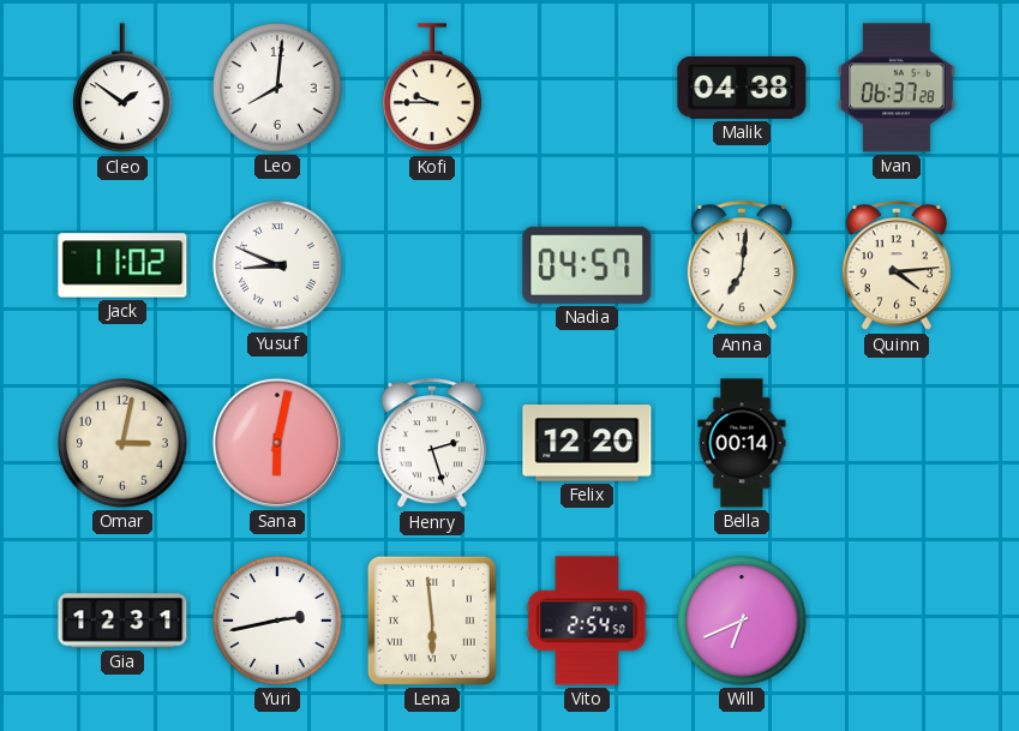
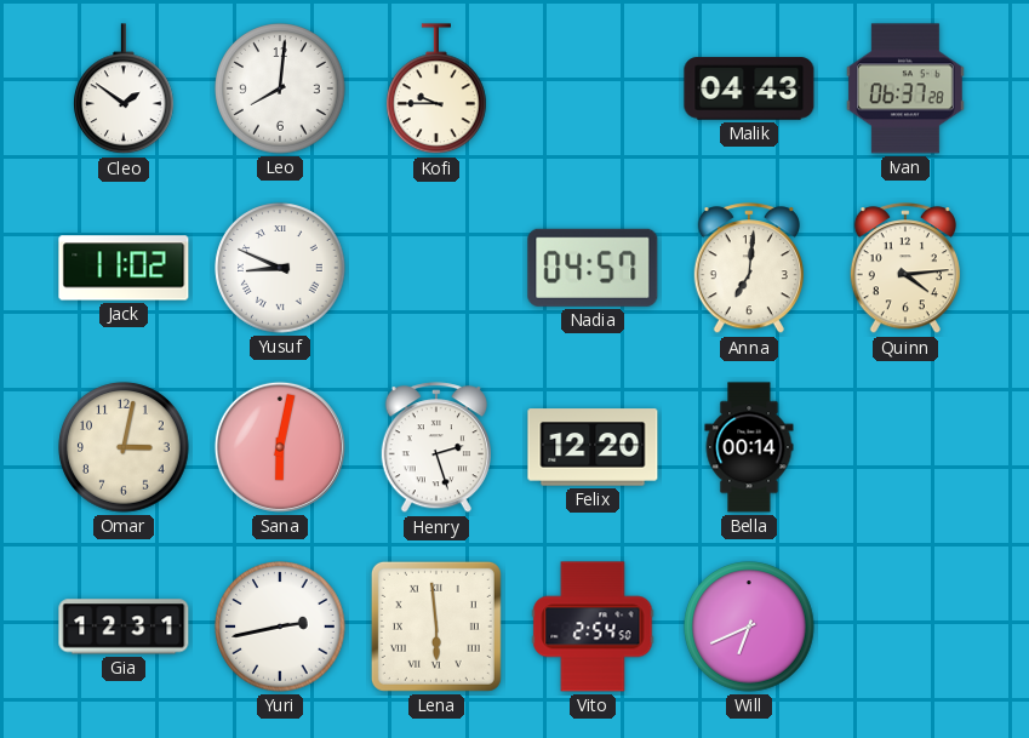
Malik: 04:38 -> 04:43
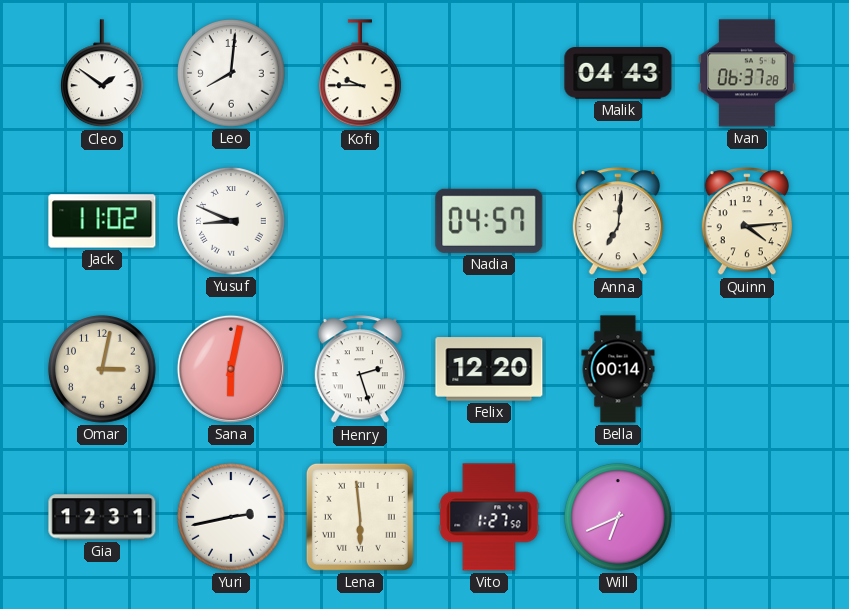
Vito: 2:54 -> 1:27
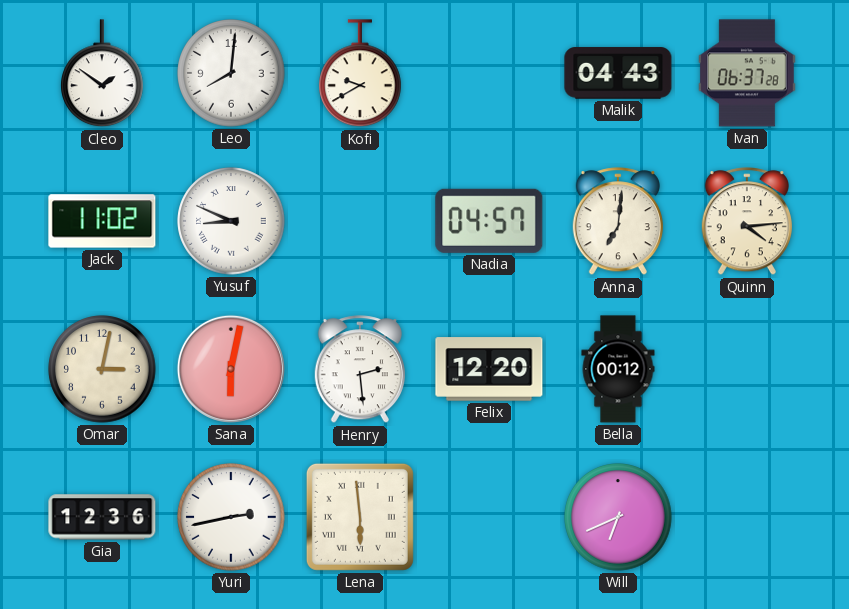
Kofi: 9:45 -> 9:40
Henry: 2:27 -> 2:29
Bella: 00:14 -> 00:12
Gia: 12:31 -> 12:36
Vito: 1:27 -> none
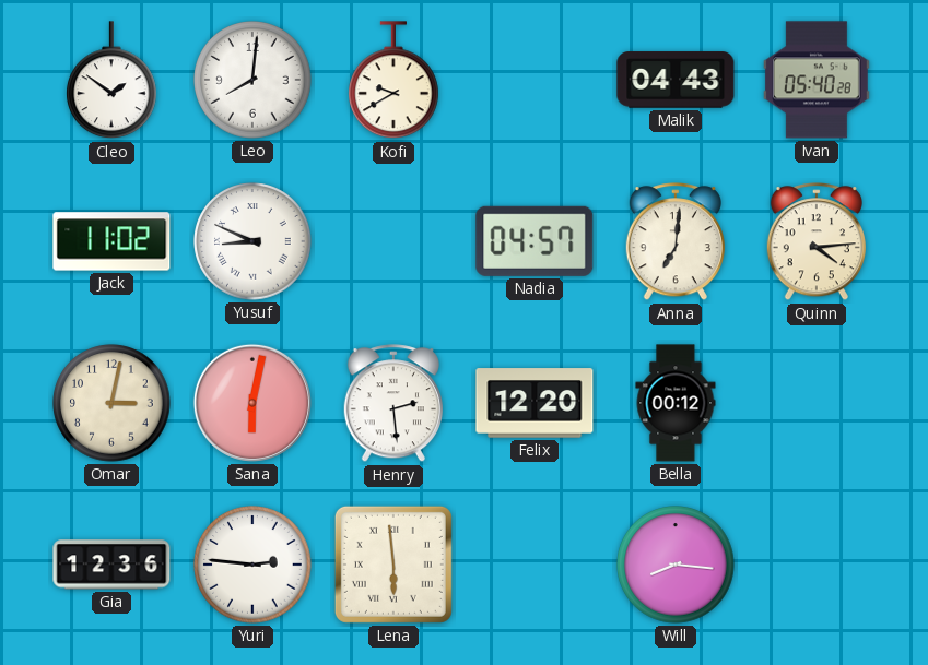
Ivan: 06:37 -> 05:40
Yuri: 2:43 -> 2:46
Will: 6:41 -> 8:16
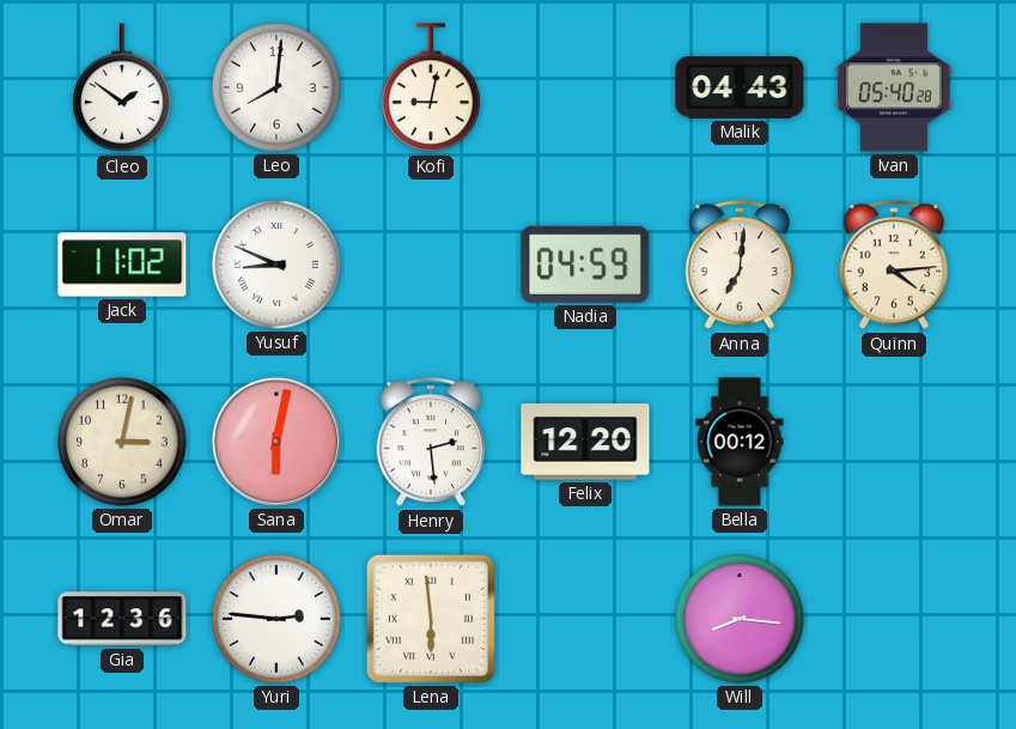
Kofi: 9:40 -> 9:02
Nadia: 04:57 -> 04:59
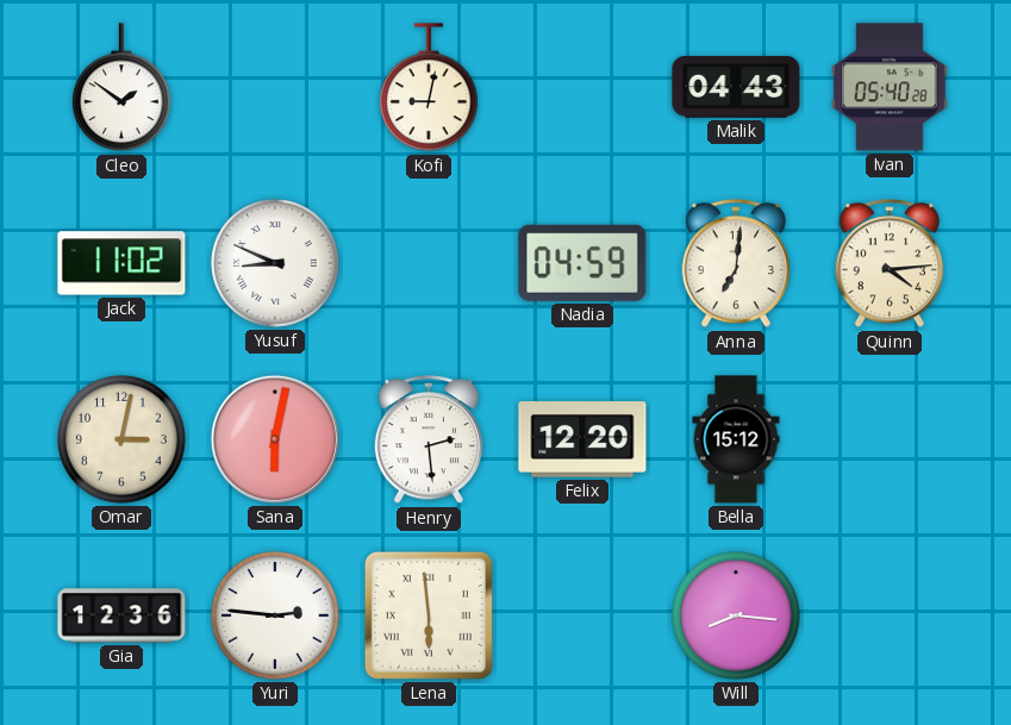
Leo: 8:01 -> none
Bella: 00:12 -> 15:12
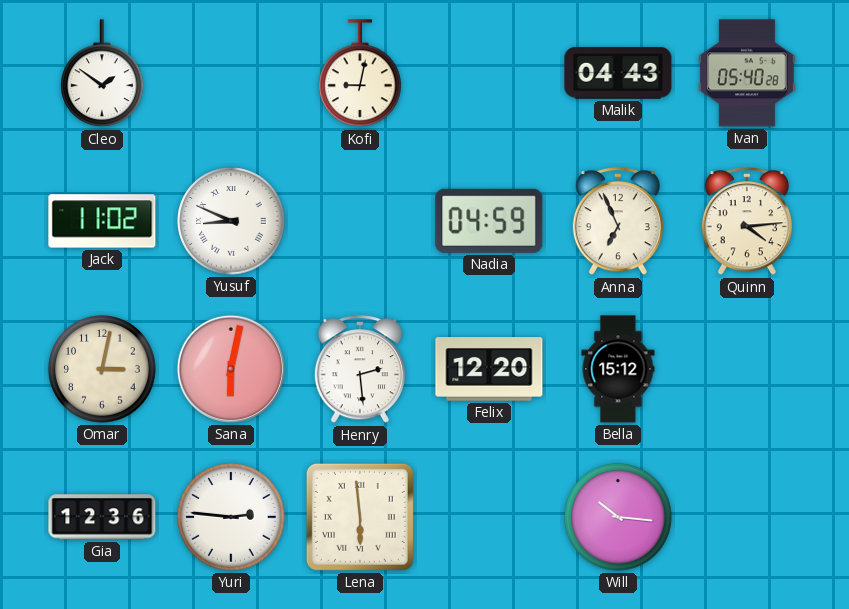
Anna: 7:01 -> 6:56
Will: 8:16 -> 10:16
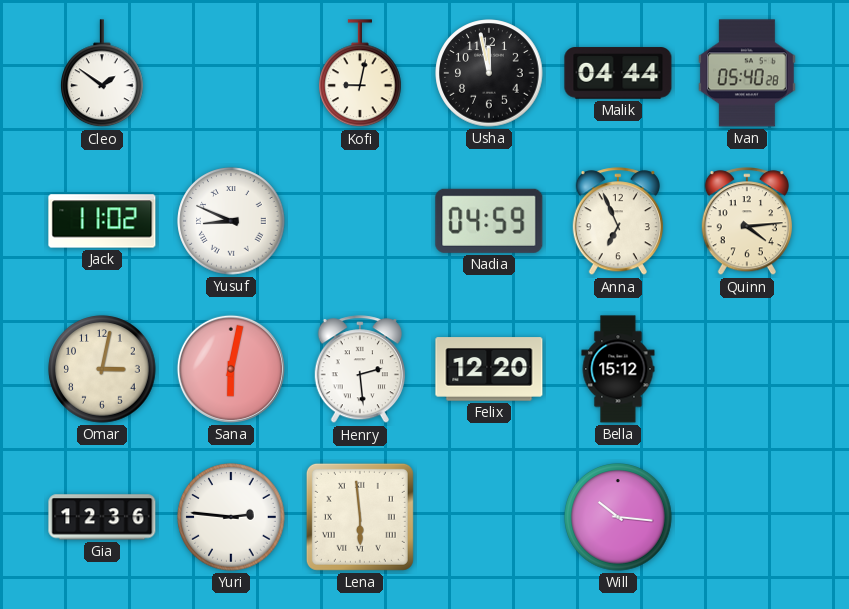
Usha: none -> 11:58
Malik: 04:43 -> 04:44
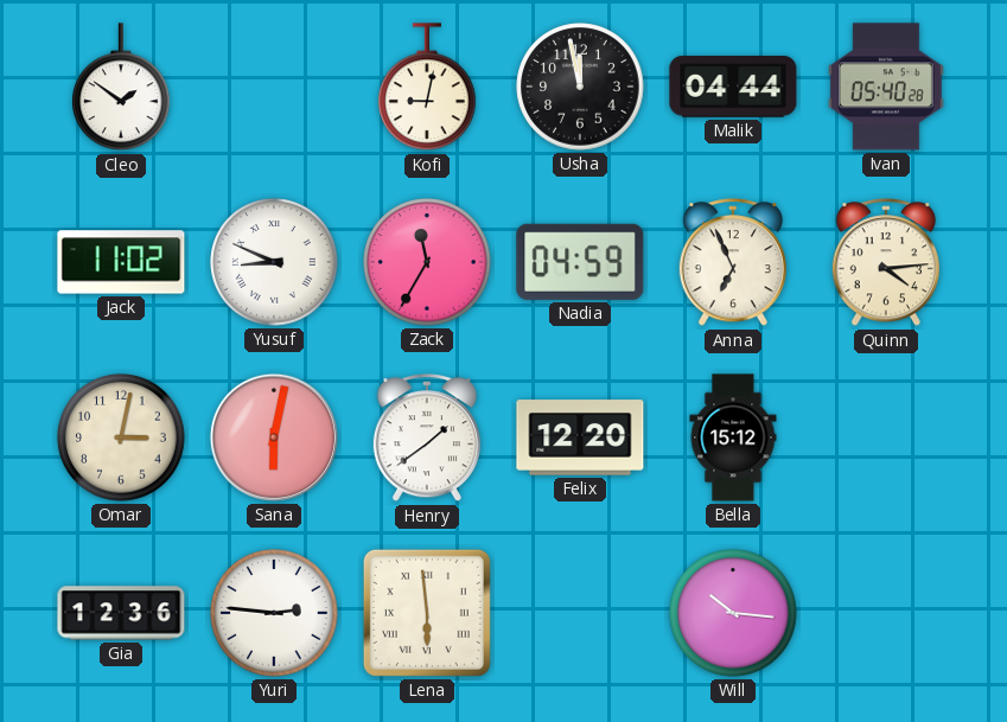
Zack: none -> 11:35
Henry: 2:29 -> 1:39
